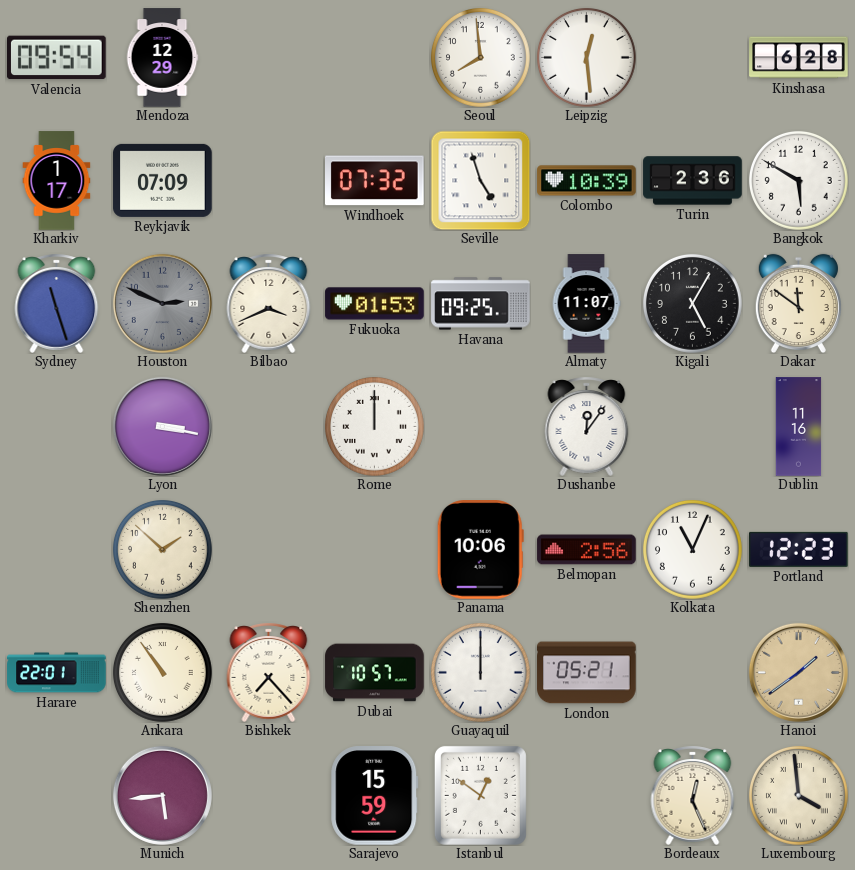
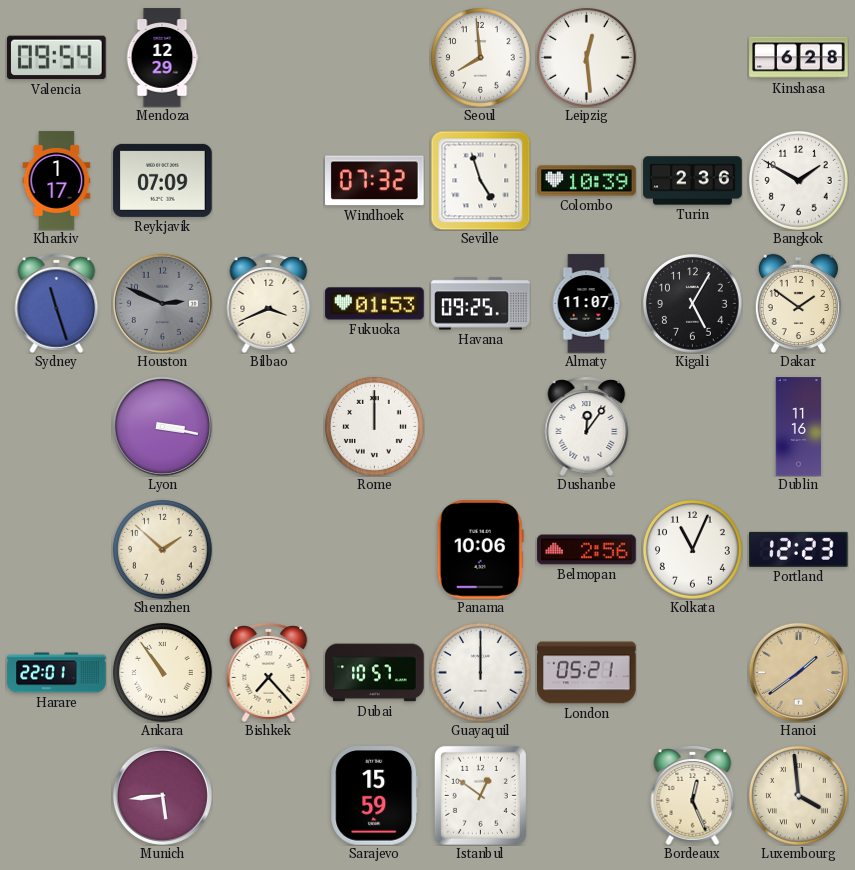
Bangkok: 5:50 -> 1:50
Dakar: 11:51 -> 1:51
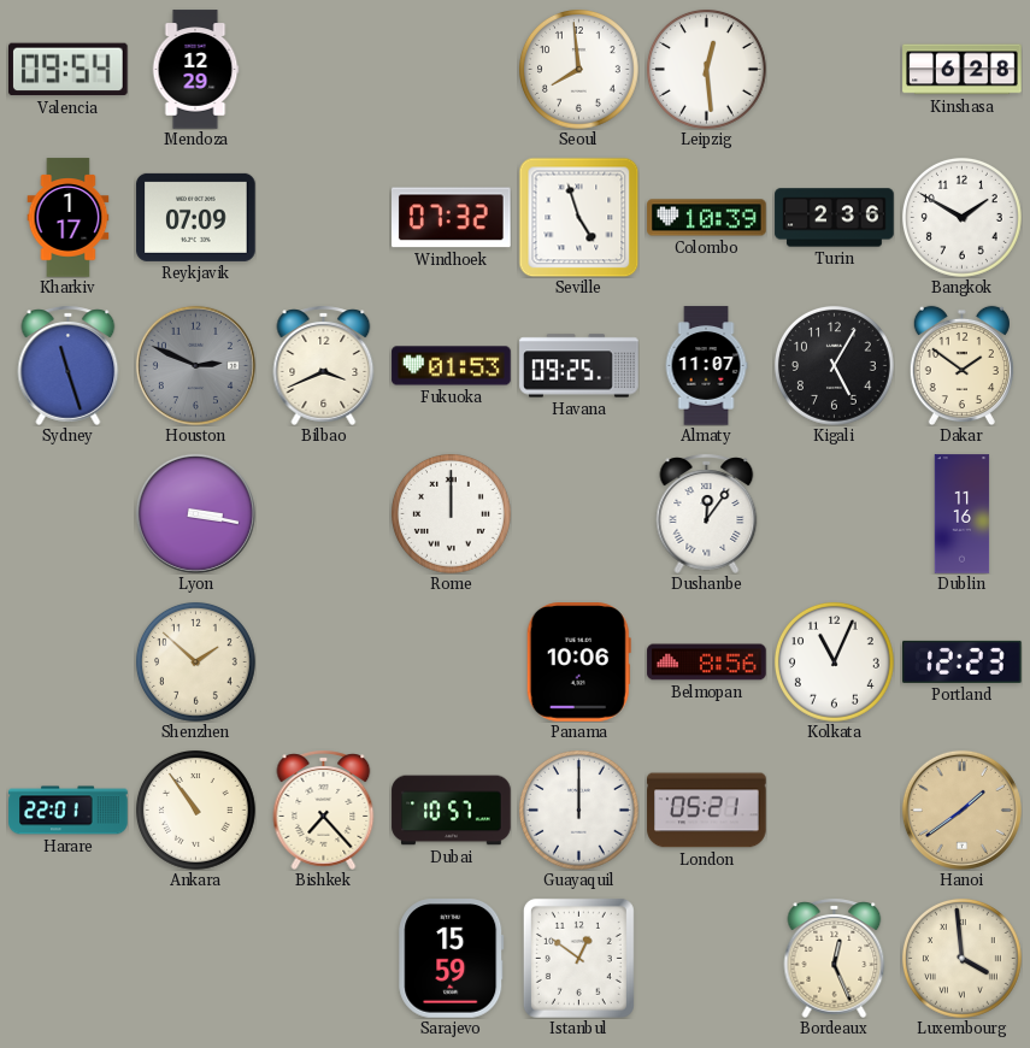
Belmopan: 2:56 -> 8:56
Munich: 5:44 -> none
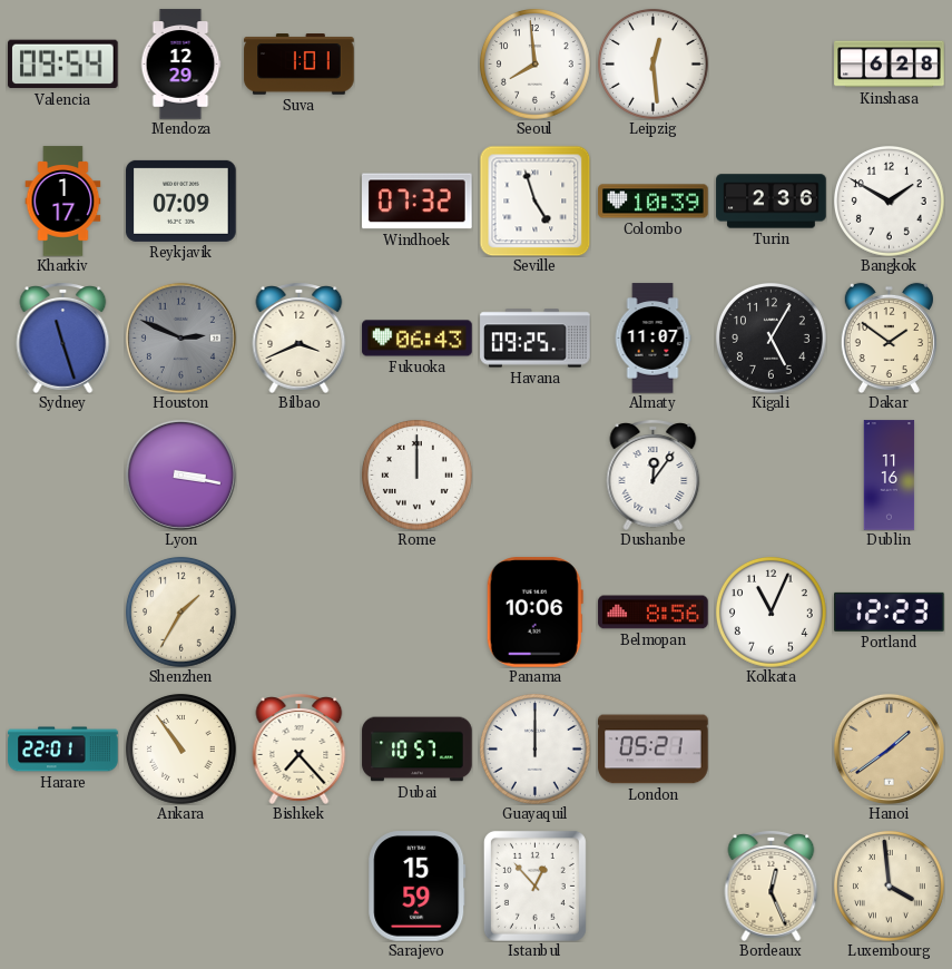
Suva: none -> 1:01
Fukuoka: 01:53 -> 06:43
Shenzhen: 1:52 -> 1:35
Istanbul: 12:51 -> 12:53
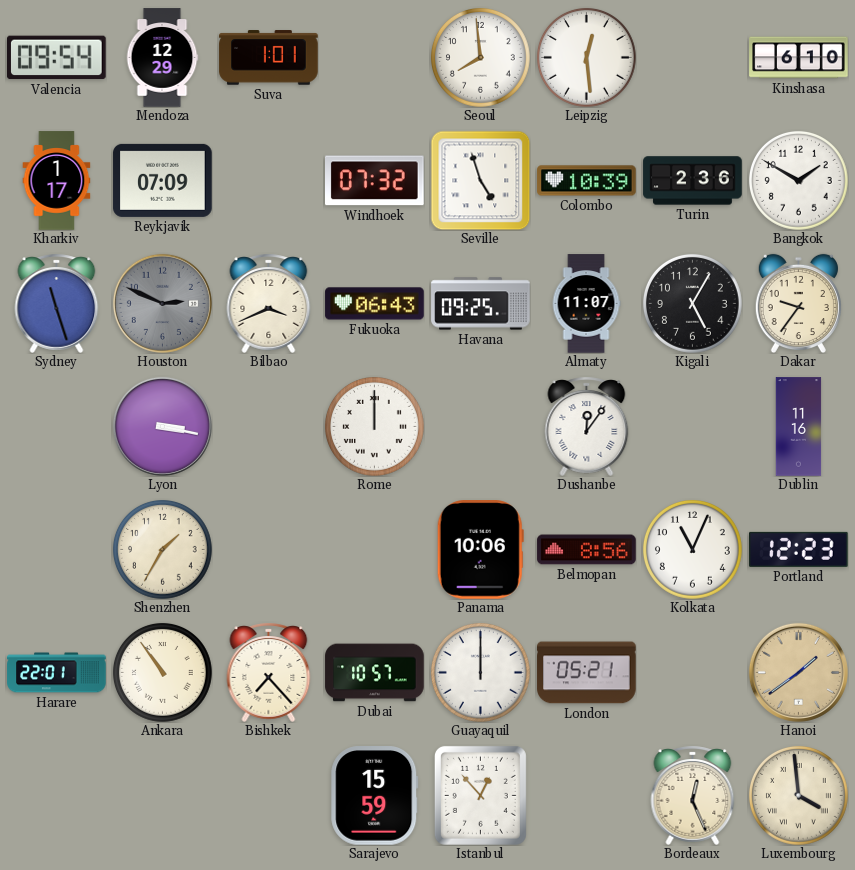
Kinshasa: 6:28 -> 6:10
Dakar: 1:51 -> 9:36
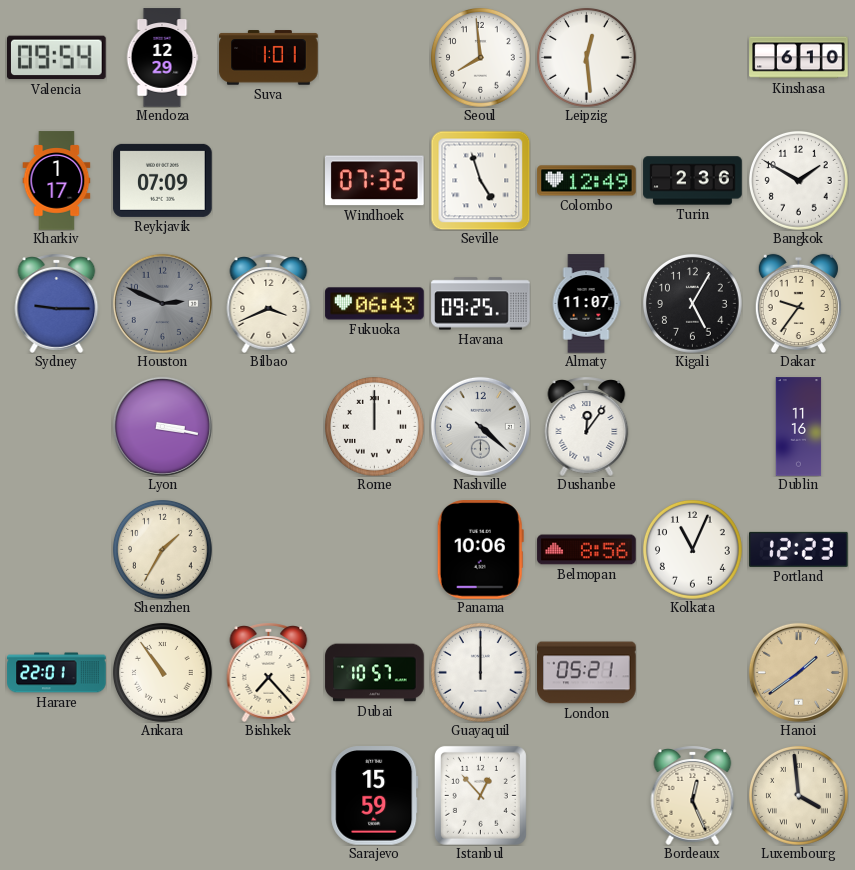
Colombo: 10:39 -> 12:49
Sydney: 11:27 -> 9:15
Nashville: none -> 4:22
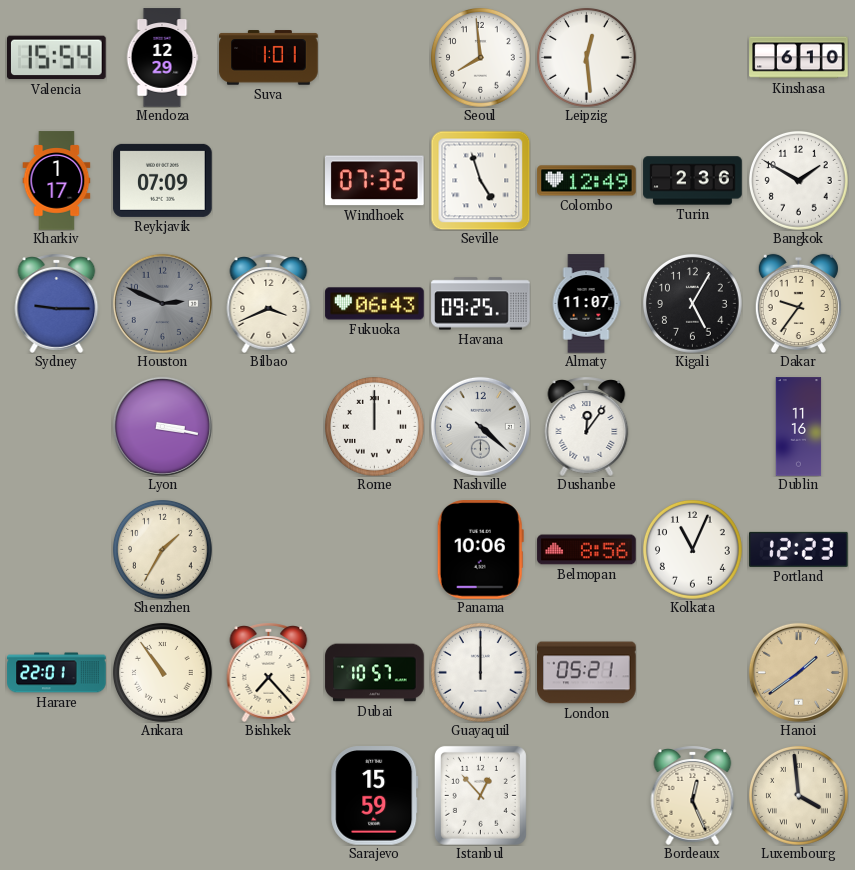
Valencia: 09:54 -> 15:54
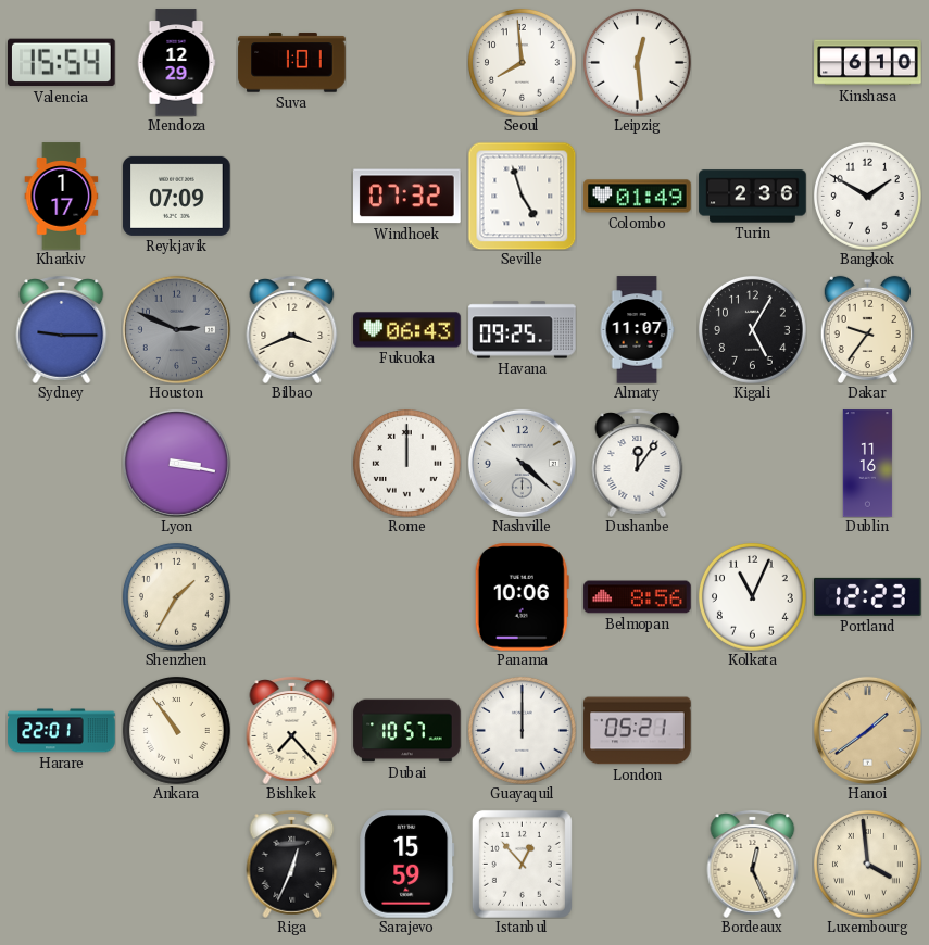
Colombo: 12:49 -> 01:49
Riga: none -> 12:34
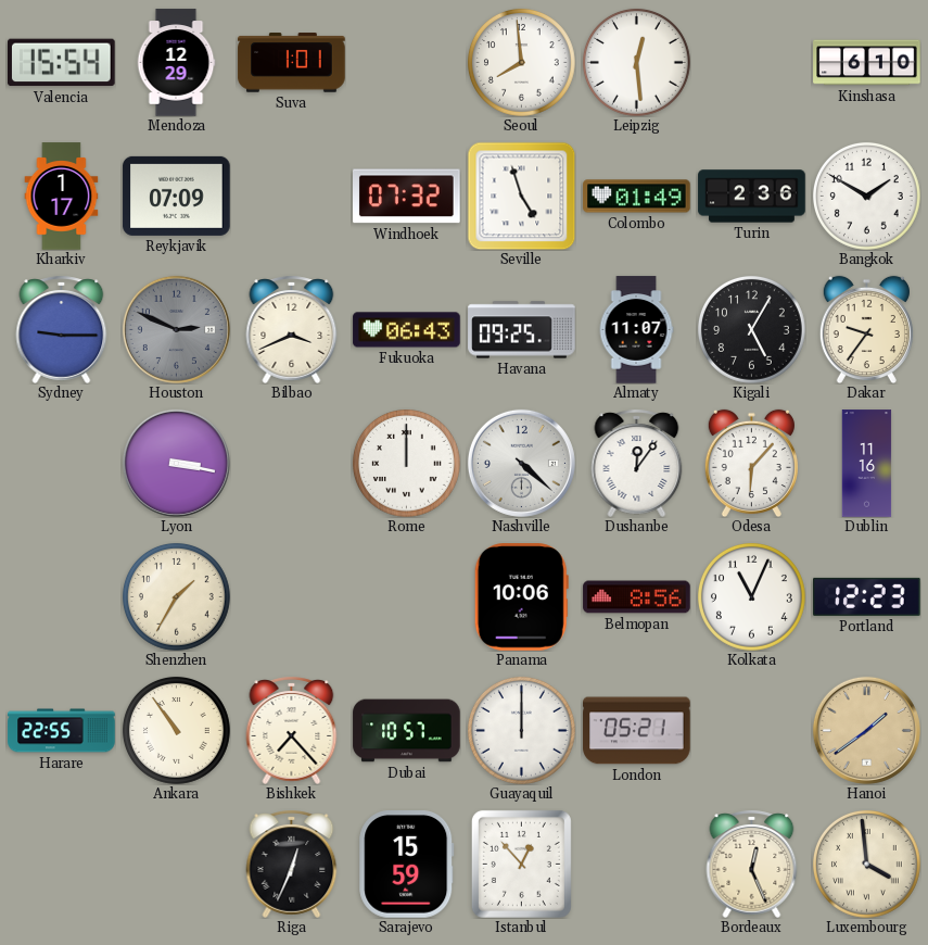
Odesa: none -> 6:07
Harare: 22:01 -> 22:55
